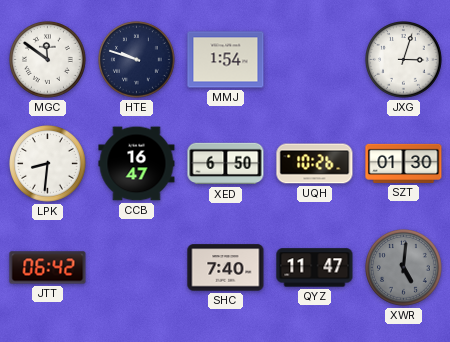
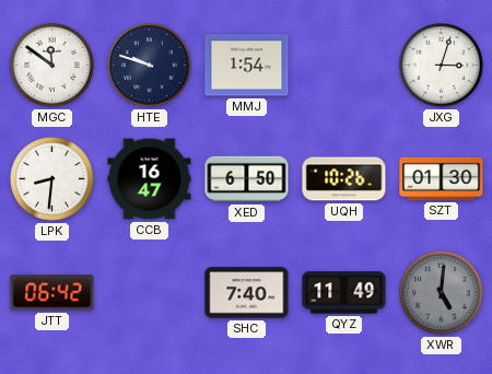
QYZ: 11:47 -> 11:49
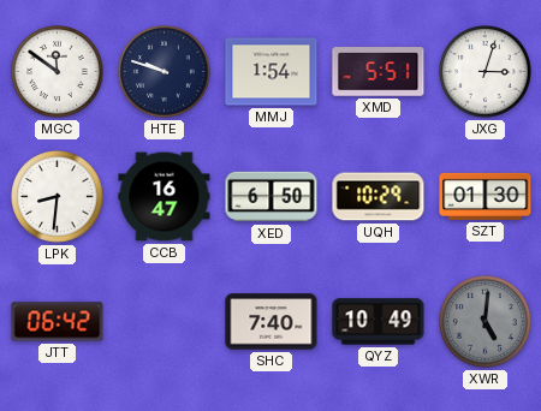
XMD: none -> 5:51
UQH: 10:26 -> 10:29
QYZ: 11:49 -> 10:49
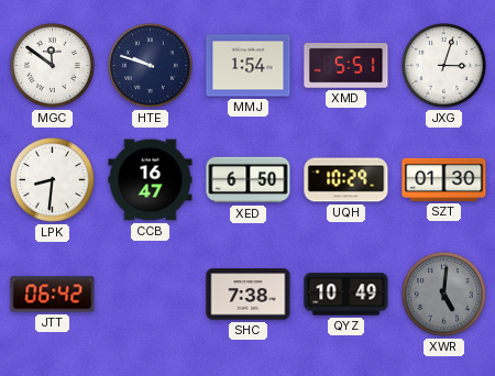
SHC: 7:40 -> 7:38
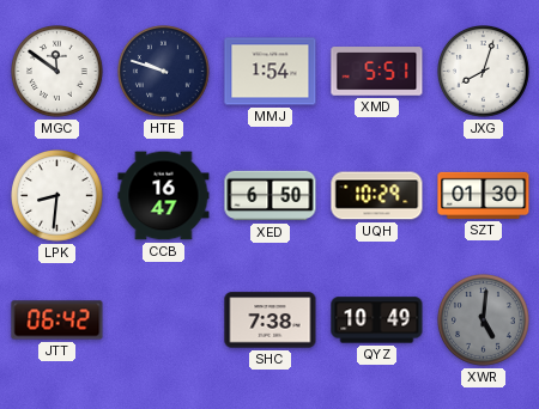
JXG: 3:03 -> 8:03
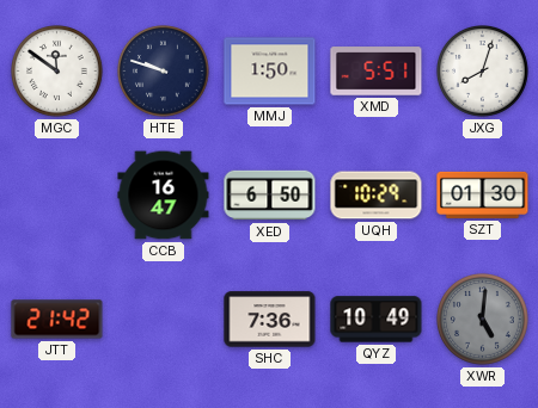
MMJ: 1:54 -> 1:50
LPK: 8:31 -> none
JTT: 06:42 -> 21:42
SHC: 7:38 -> 7:36
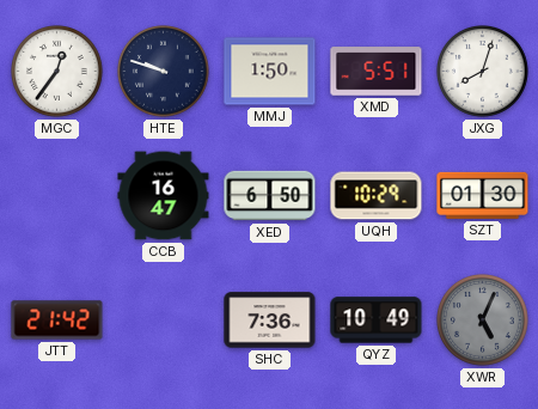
MGC: 11:51 -> 12:36
XWR: 5:01 -> 5:04
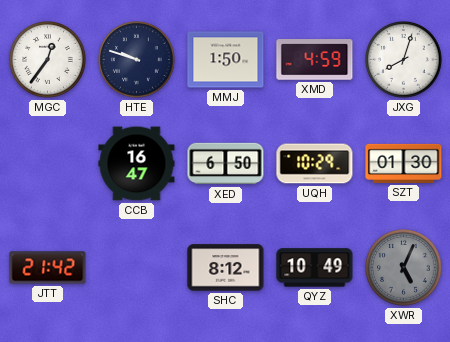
XMD: 5:51 -> 4:59
SHC: 7:36 -> 8:12
